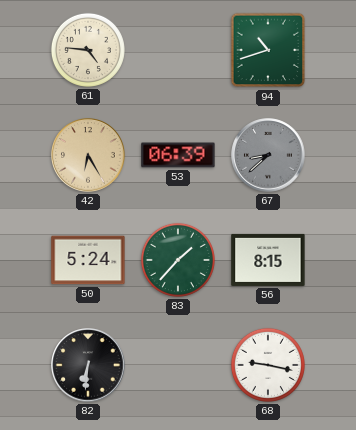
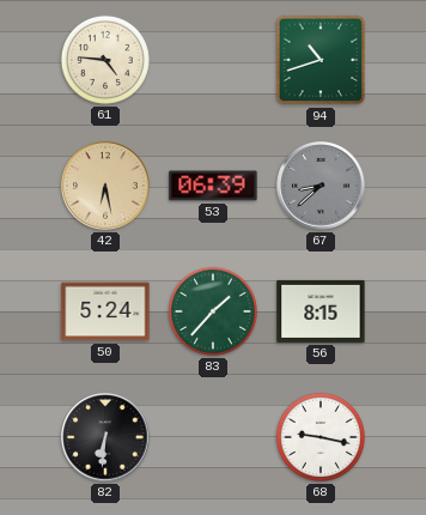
42: 6:25 -> 6:28
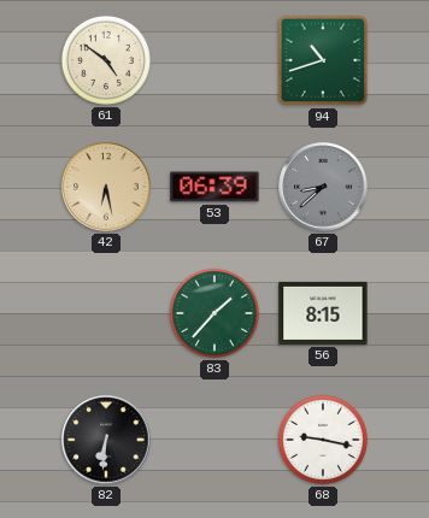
61: 4:46 -> 4:51
50: 5:24 -> none
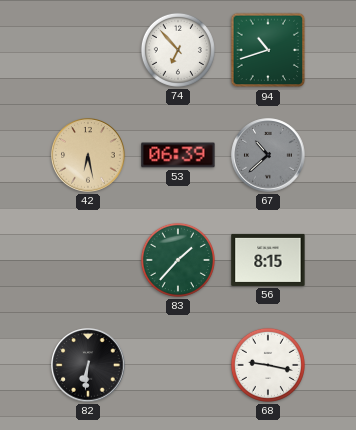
61: 4:51 -> none
74: none -> 6:53
67: 8:38 -> 10:38
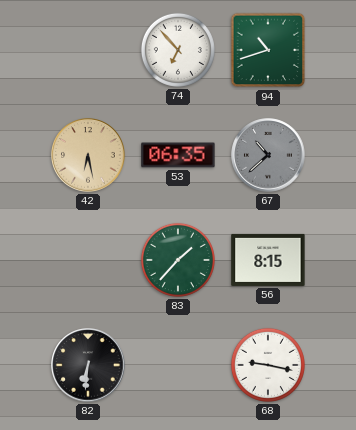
53: 06:39 -> 06:35
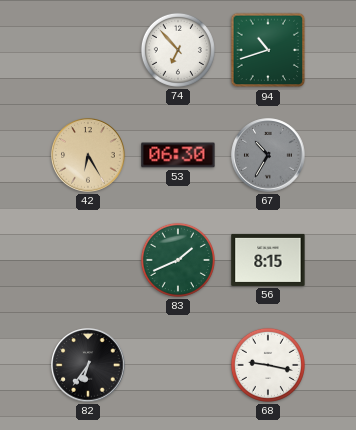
42: 6:28 -> 6:25
53: 06:35 -> 06:30
67: 10:38 -> 10:35
83: 1:37 -> 1:41
82: 6:31 -> 6:36
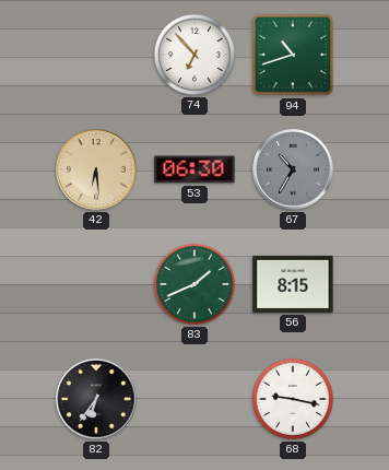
42: 6:25 -> 6:29
